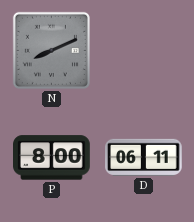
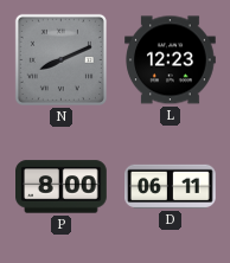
L: none -> 12:23
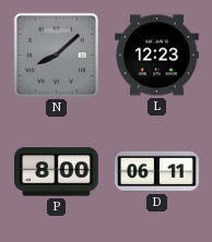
N: 8:11 -> 8:08
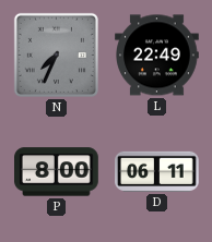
N: 8:08 -> 7:34
L: 12:23 -> 22:49
